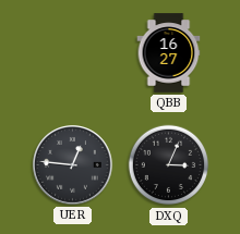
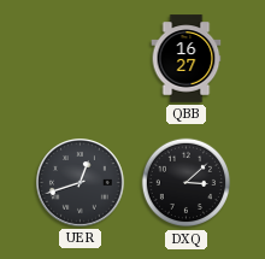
UER: 12:46 -> 12:42
DXQ: 3:04 -> 3:08
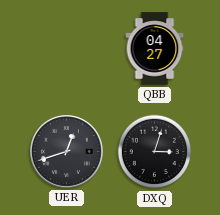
QBB: 16:27 -> 04:27
DXQ: 3:08 -> 3:03
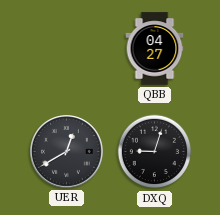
UER: 12:42 -> 12:40
DXQ: 3:03 -> 9:03
